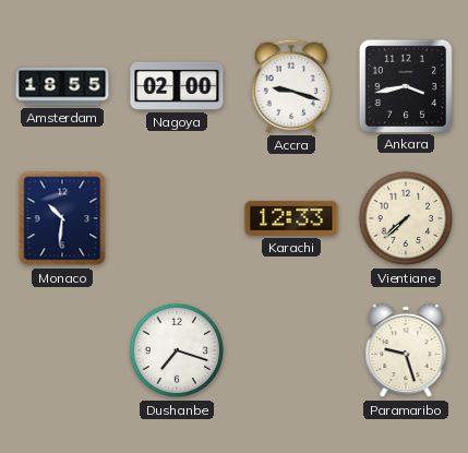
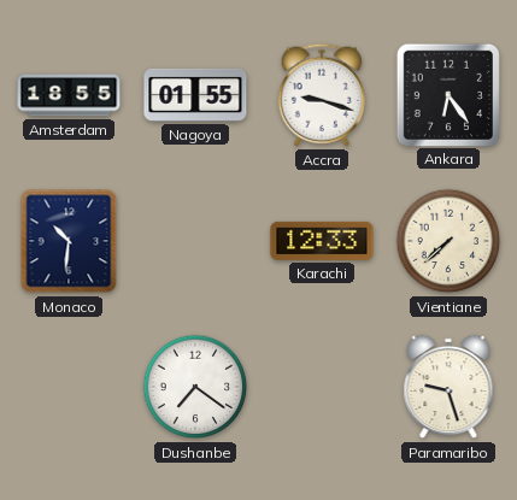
Nagoya: 02:00 -> 01:55
Ankara: 3:43 -> 6:24
Dushanbe: 7:18 -> 7:21
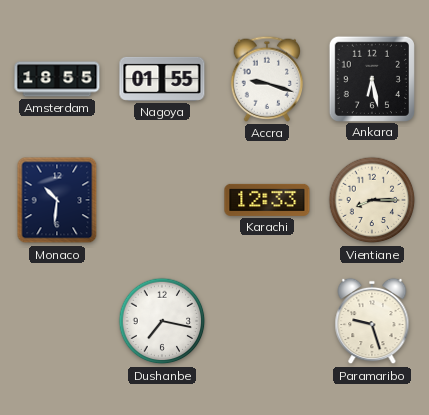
Ankara: 6:24 -> 6:28
Vientiane: 7:38 -> 8:15
Dushanbe: 7:21 -> 7:17
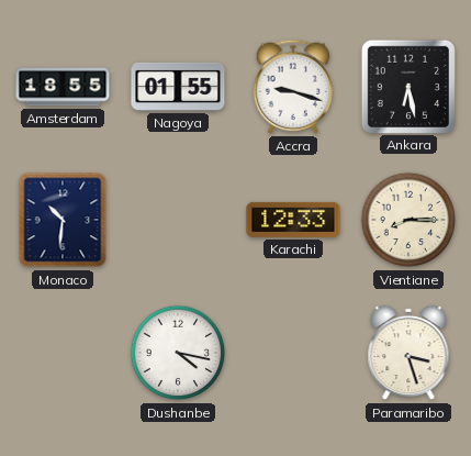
Dushanbe: 7:17 -> 4:17
Paramaribo: 9:27 -> 3:27
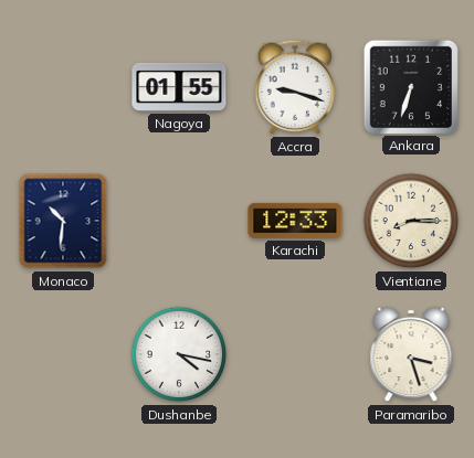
Amsterdam: 18:55 -> none
Ankara: 6:28 -> 6:33
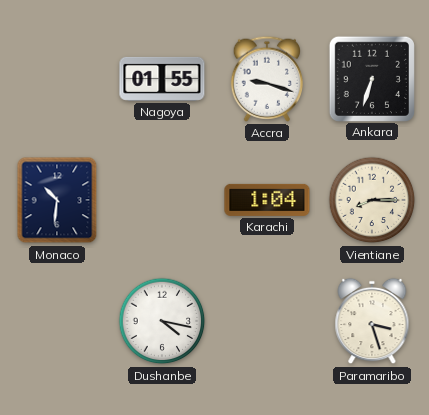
Karachi: 12:33 -> 1:04
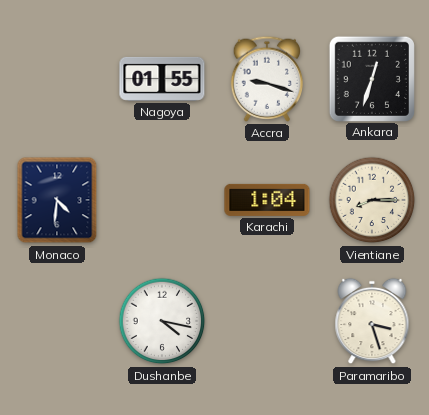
Ankara: 6:33 -> 12:33
Monaco: 10:31 -> 4:31
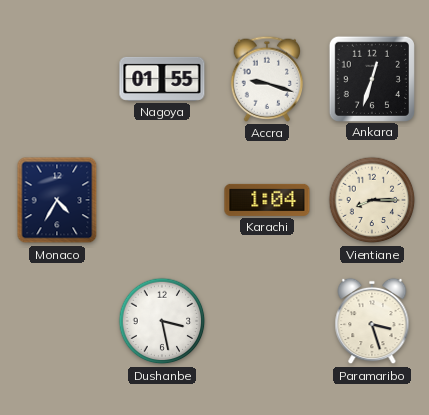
Monaco: 4:31 -> 4:35
Dushanbe: 4:17 -> 3:28
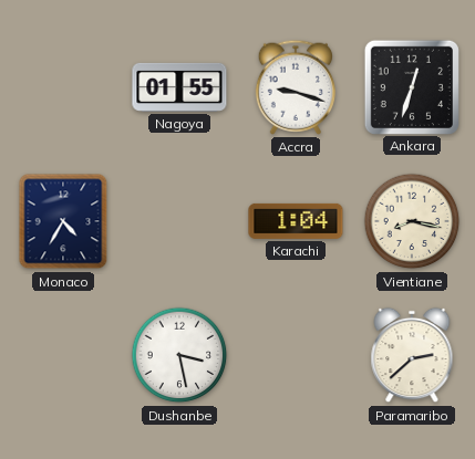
Vientiane: 8:15 -> 8:17
Paramaribo: 3:27 -> 2:38
